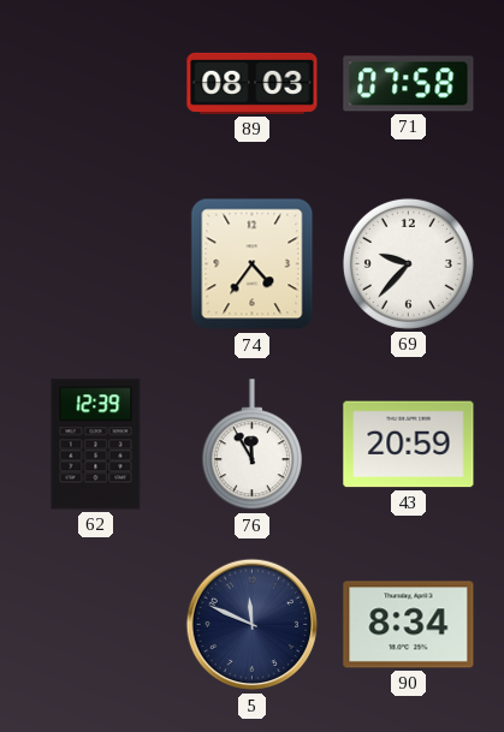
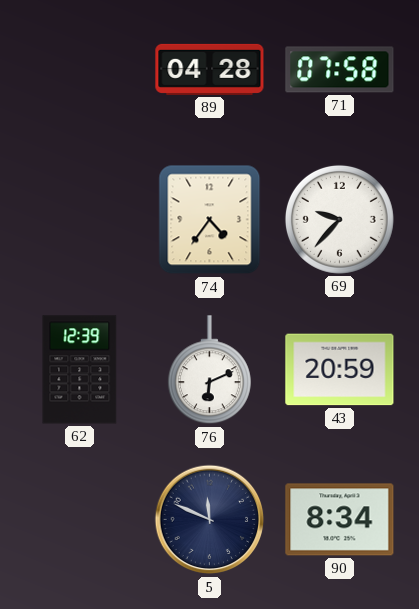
89: 08:03 -> 04:28
76: 11:55 -> 6:11
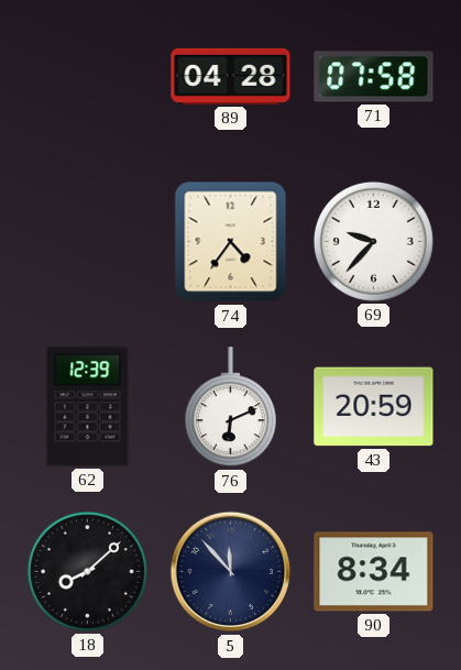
18: none -> 8:08
5: 11:49 -> 11:53
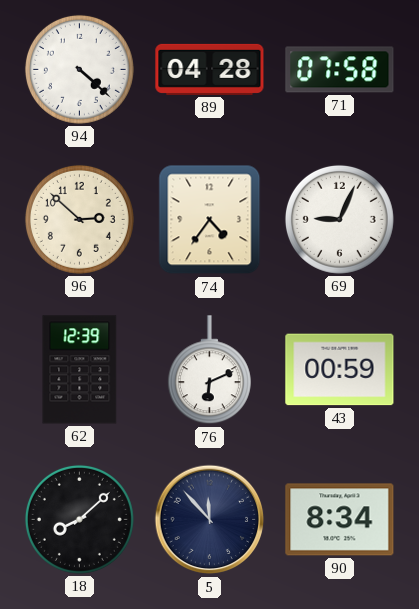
94: none -> 4:22
96: none -> 2:52
69: 9:37 -> 9:04
43: 20:59 -> 00:59
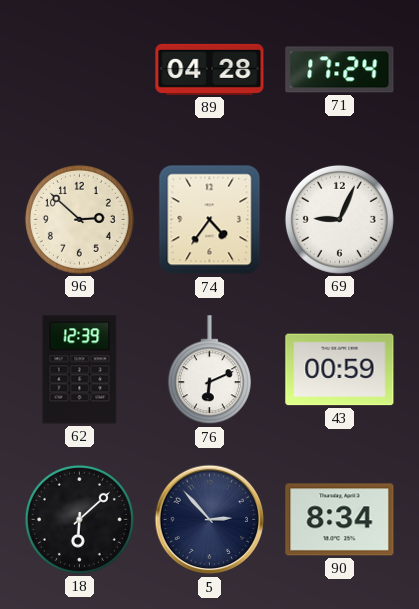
94: 4:22 -> none
71: 07:58 -> 17:24
18: 8:08 -> 6:08
5: 11:53 -> 2:53
